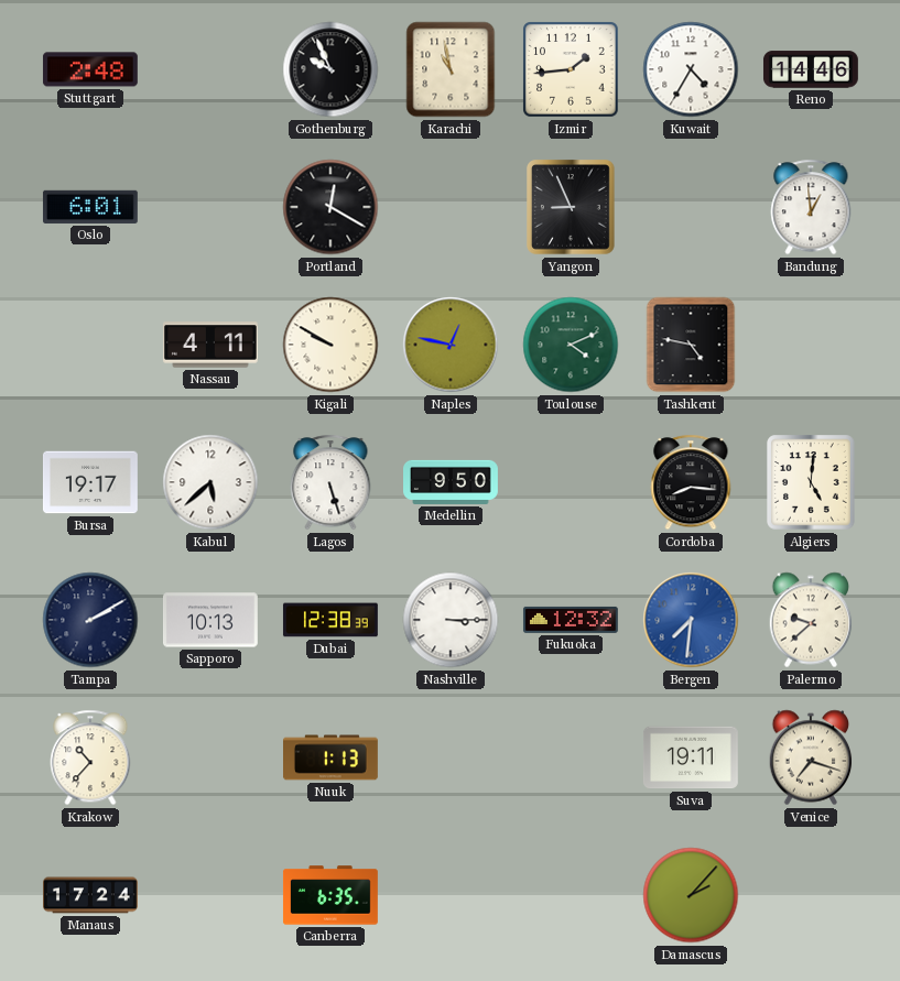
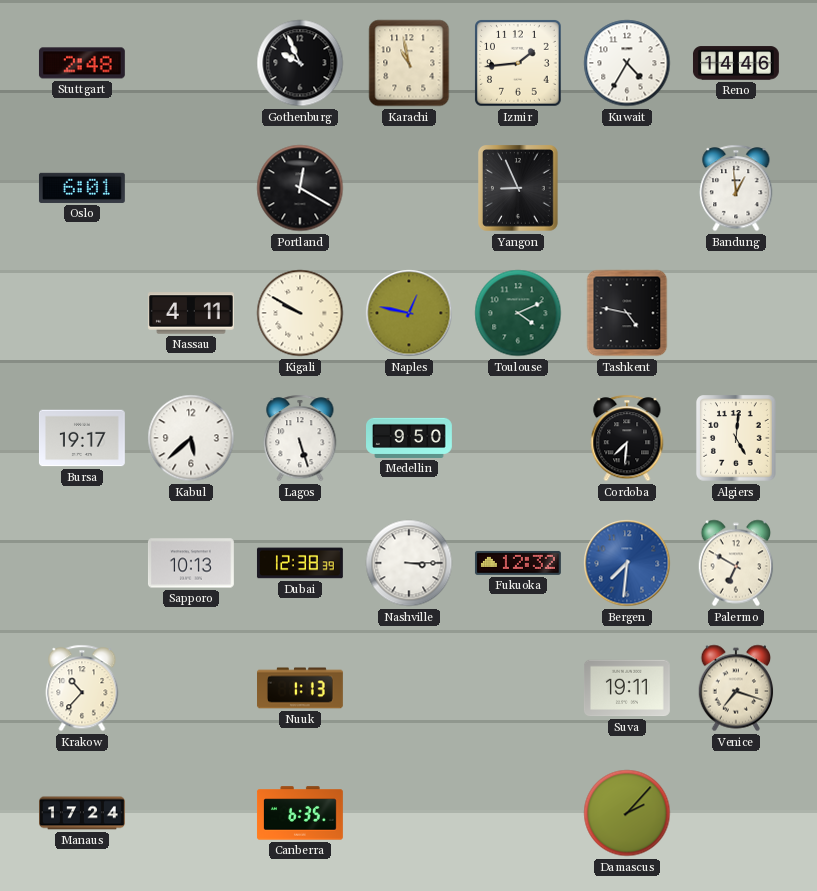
Cordoba: 8:16 -> 7:31
Tampa: 2:10 -> none
Palermo: 9:38 -> 6:50
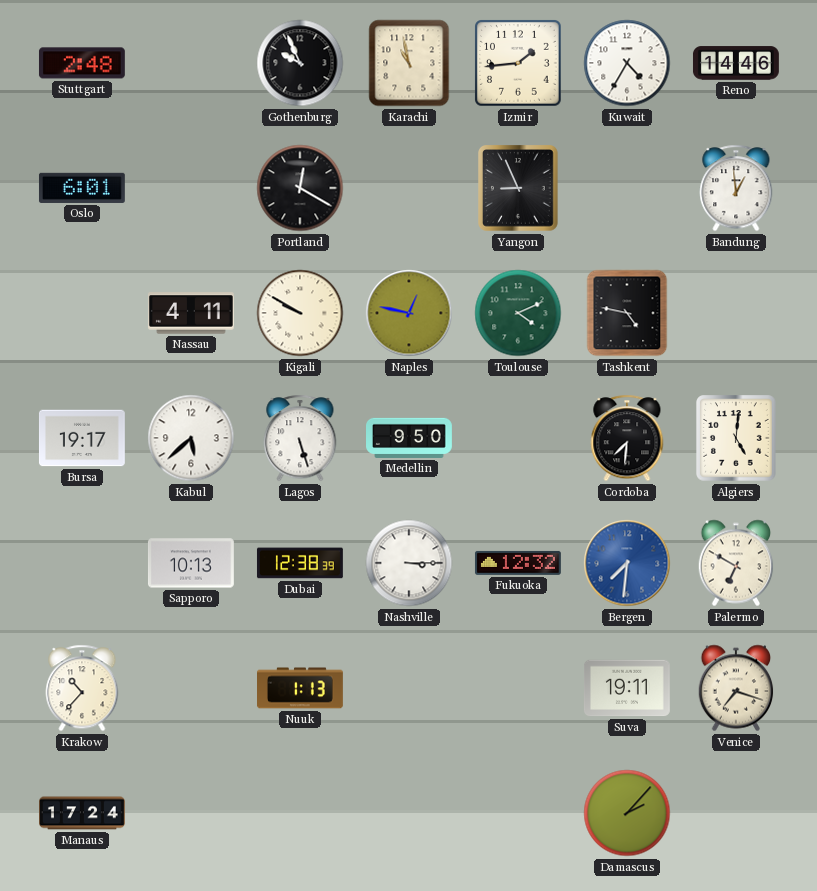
Canberra: 6:35 -> none
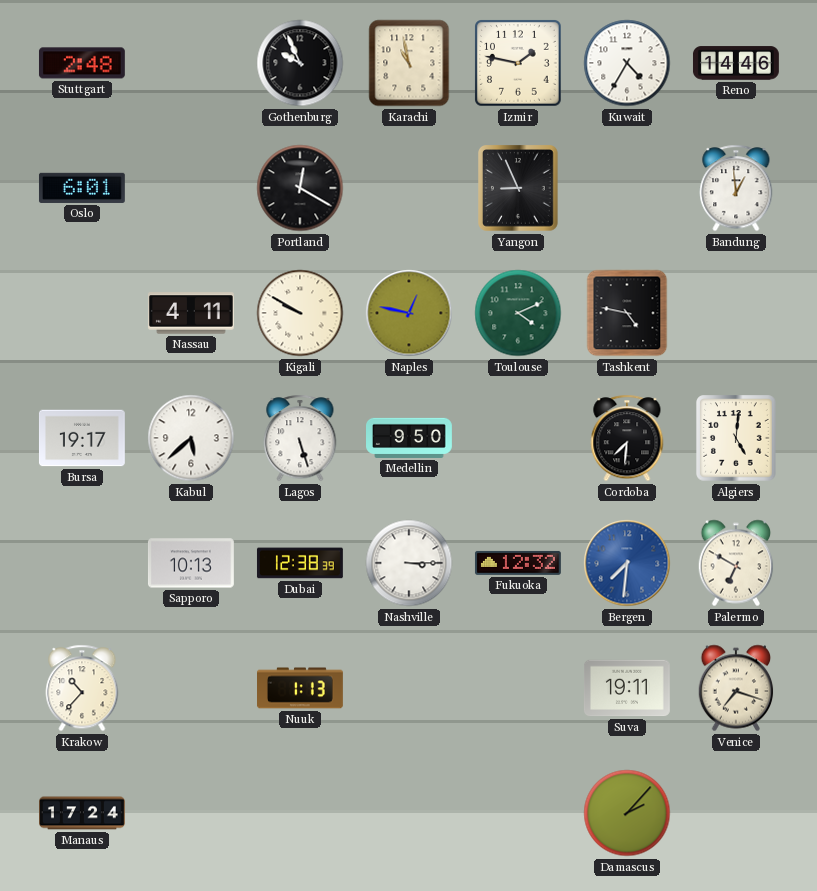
Izmir: 1:44 -> 1:47
